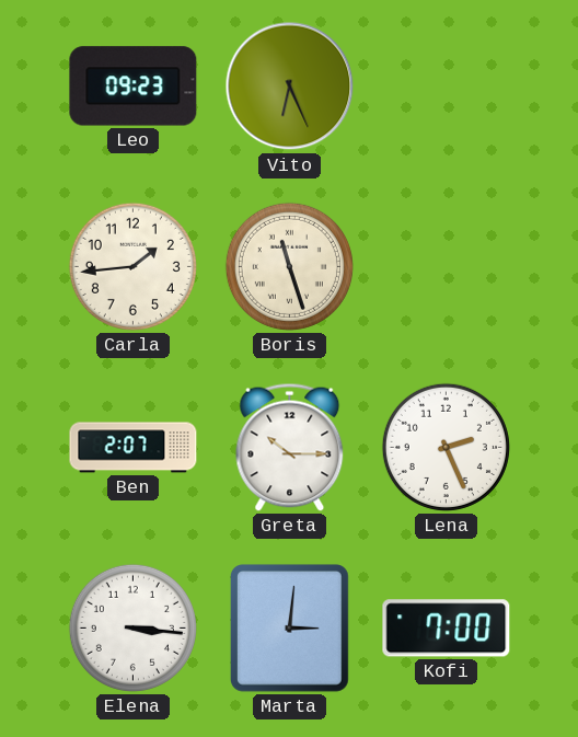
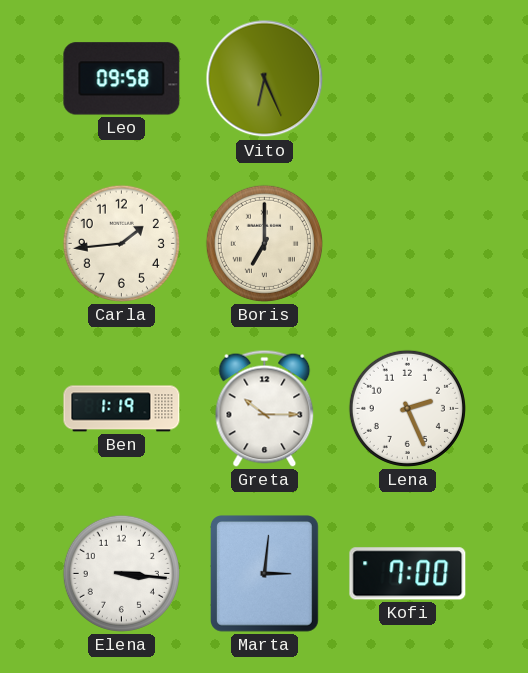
Leo: 09:23 -> 09:58
Boris: 11:27 -> 7:00
Ben: 2:07 -> 1:19
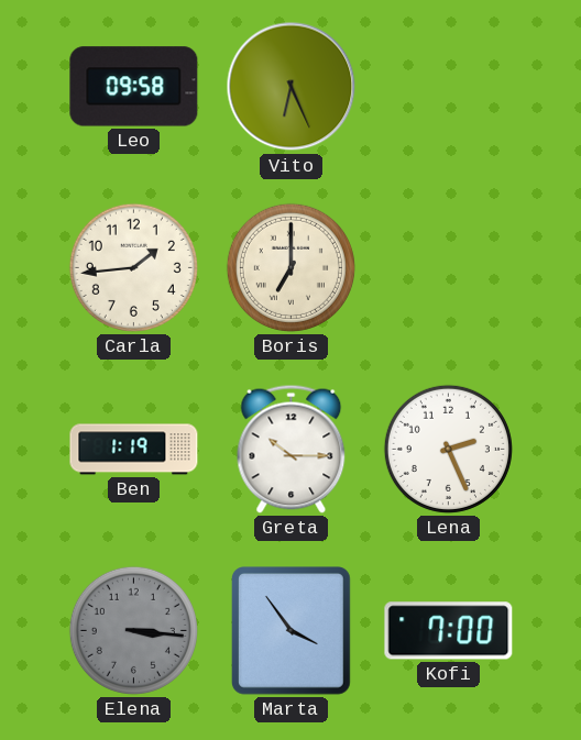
Elena dial: white -> grey
Marta: 3:01 -> 3:54
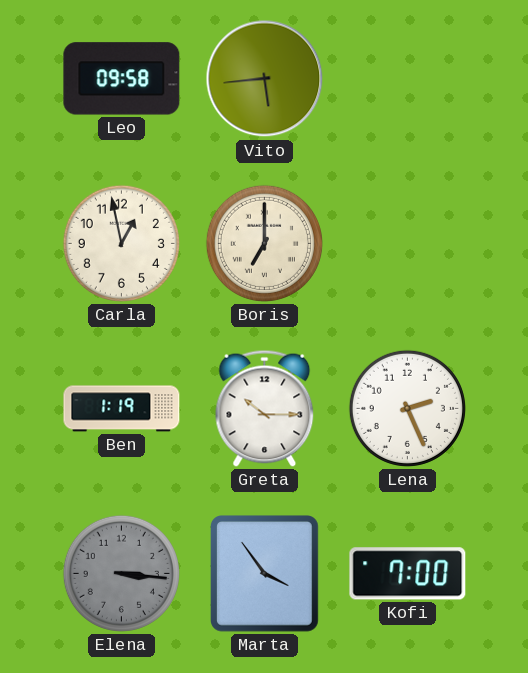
Vito: 6:26 -> 5:44
Carla: 1:44 -> 12:58
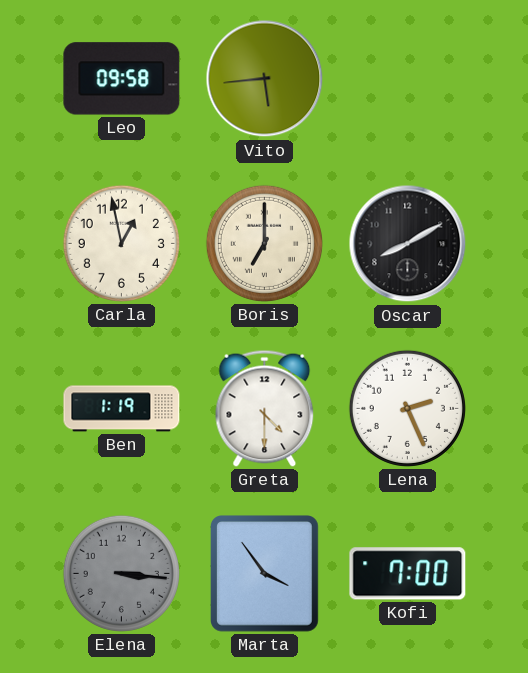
Oscar: none -> 8:10
Greta: 10:15 -> 4:30
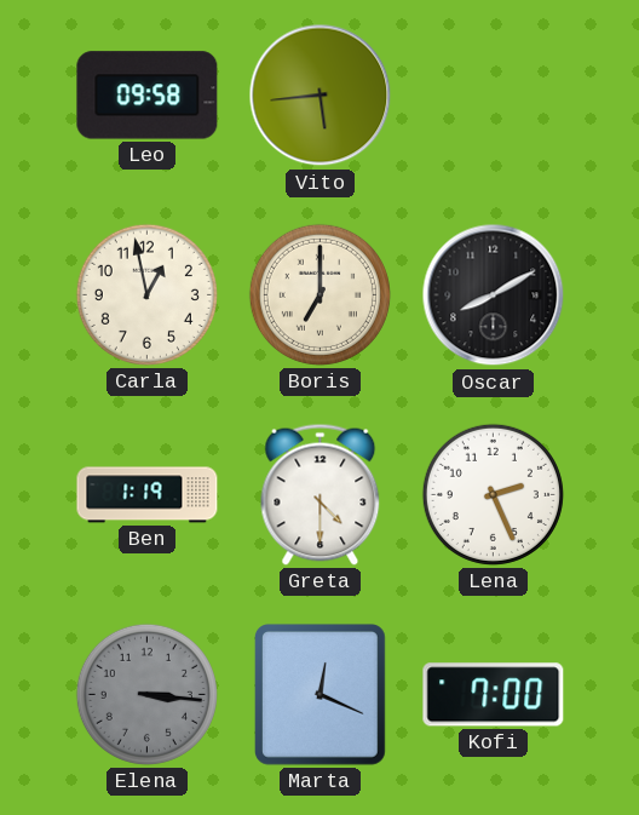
Marta: 3:54 -> 12:19
